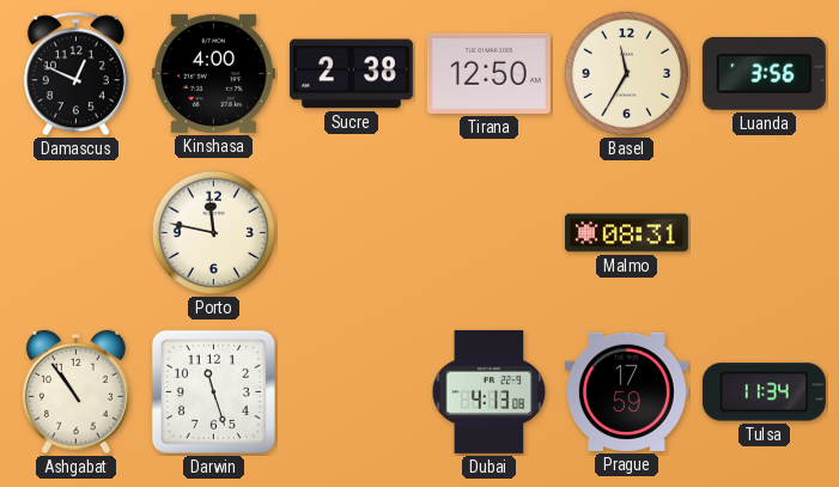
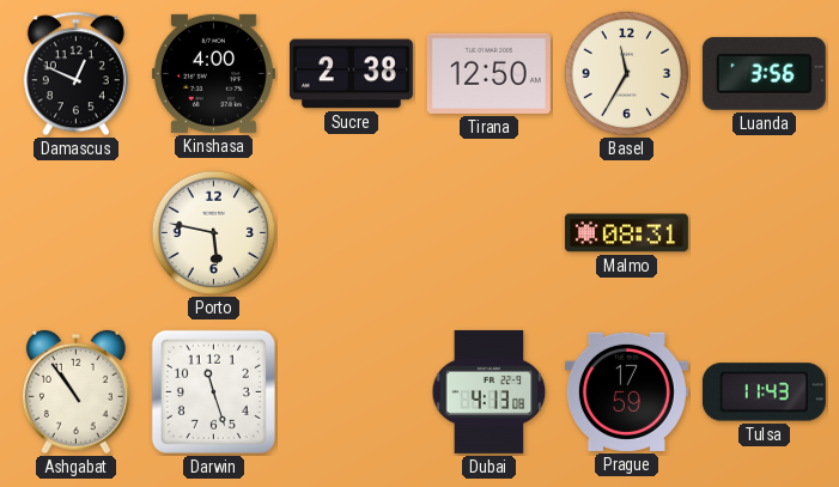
Porto: 11:47 -> 5:47
Tulsa: 11:34 -> 11:43
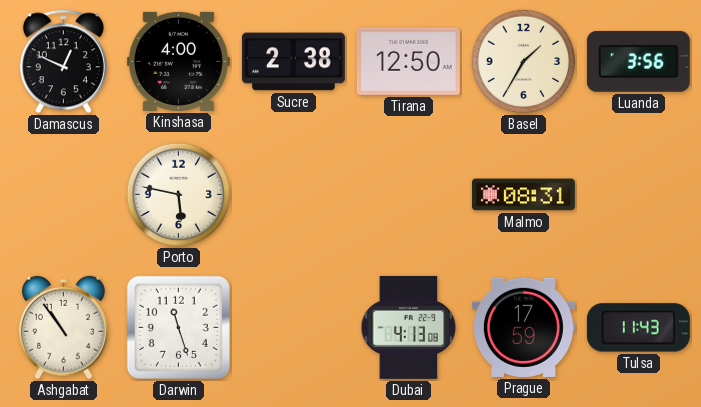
Basel: 11:35 -> 1:35
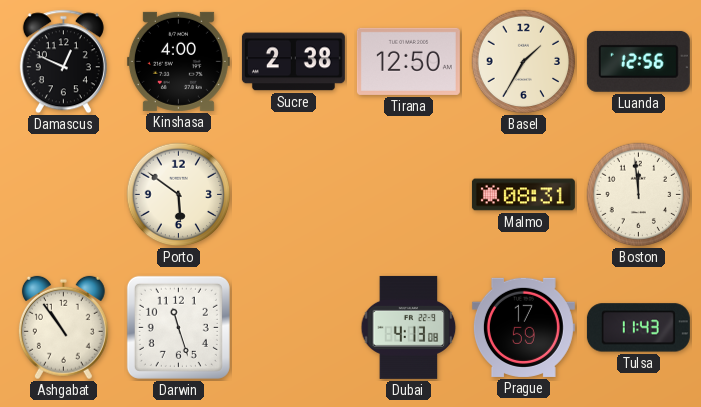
Luanda: 3:56 -> 12:56
Porto: 5:47 -> 5:51
Boston: none -> 11:59
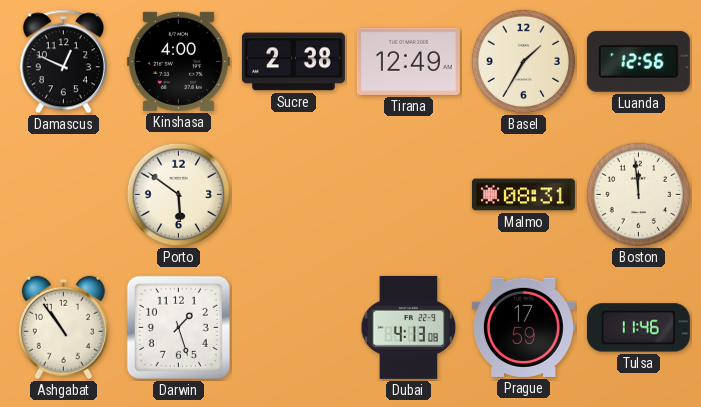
Tirana: 12:50 -> 12:49
Darwin: 11:27 -> 1:27
Tulsa: 11:43 -> 11:46
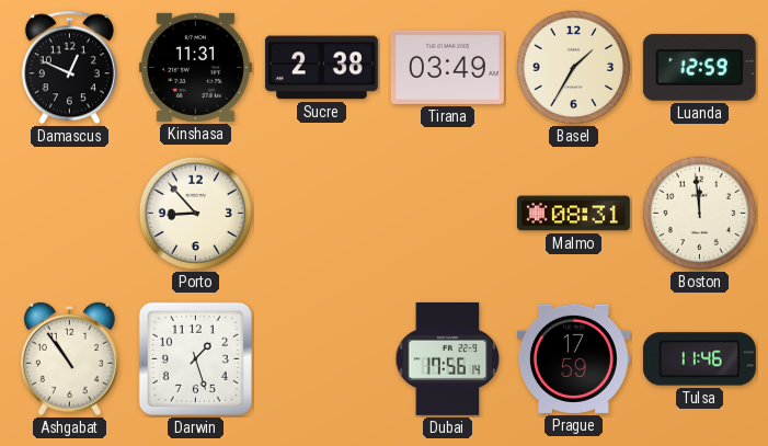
Kinshasa: 4:00 -> 11:31
Tirana: 12:49 -> 03:49
Luanda: 12:56 -> 12:59
Porto: 5:51 -> 8:53
Dubai: 4:13 -> 17:56
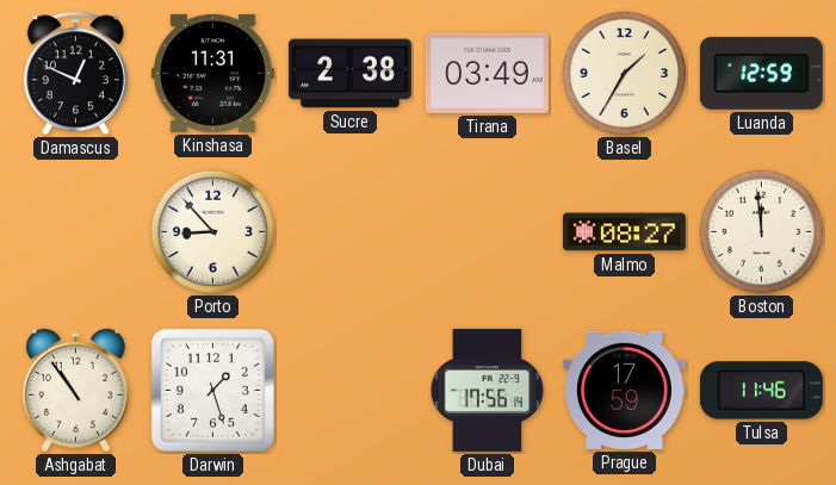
Malmo: 08:31 -> 08:27
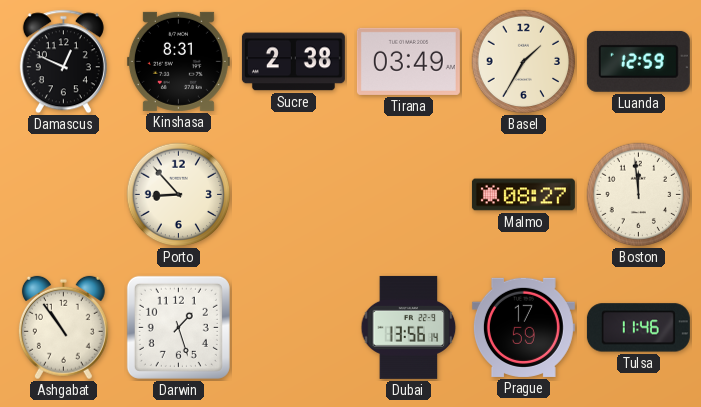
Kinshasa: 11:31 -> 8:31
Dubai: 17:56 -> 13:56
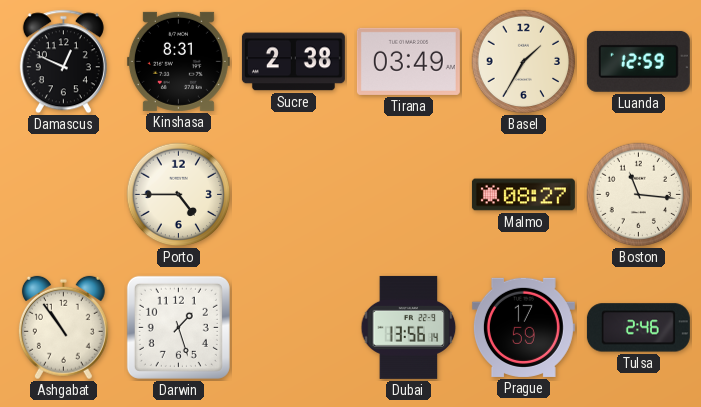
Porto: 8:53 -> 4:45
Boston: 11:59 -> 11:16
Tulsa: 11:46 -> 2:46
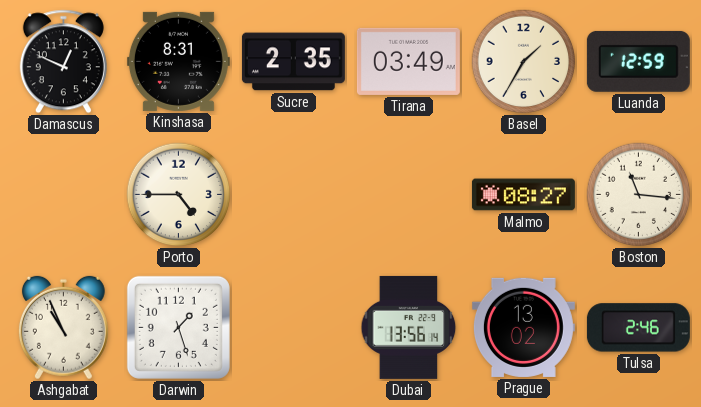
Sucre: 2:38 -> 2:35
Ashgabat: 10:54 -> 10:56
Prague: 17:59 -> 13:02
